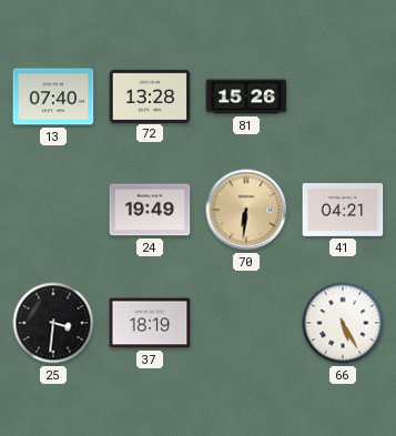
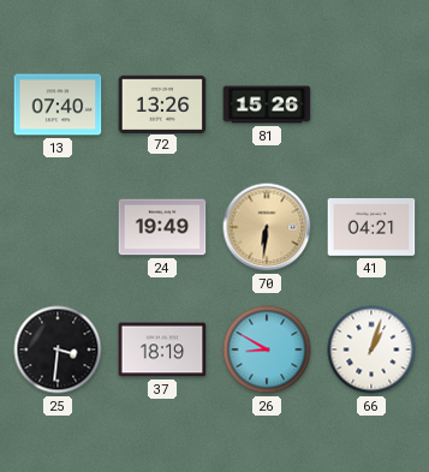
72: 13:28 -> 13:26
26: none -> 8:50
66: 5:25 -> 1:03
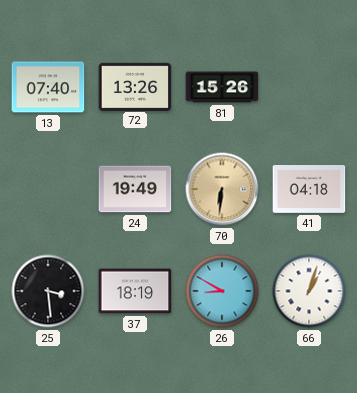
41: 04:21 -> 04:18
25: 3:31 -> 3:29
